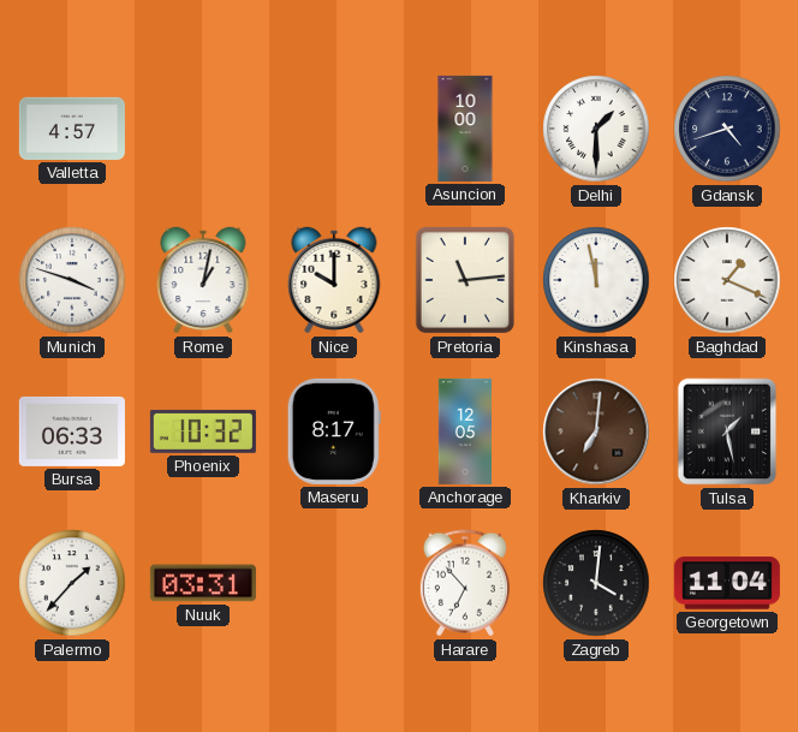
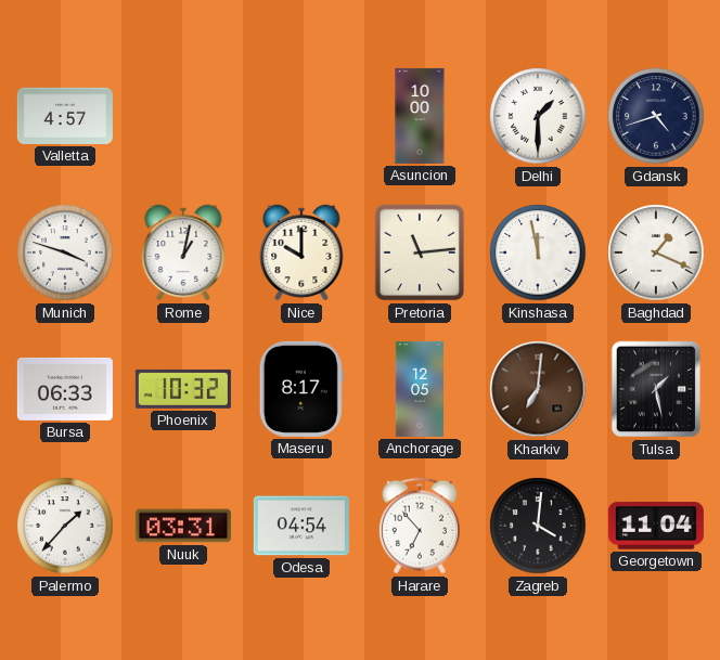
Odesa: none -> 04:54
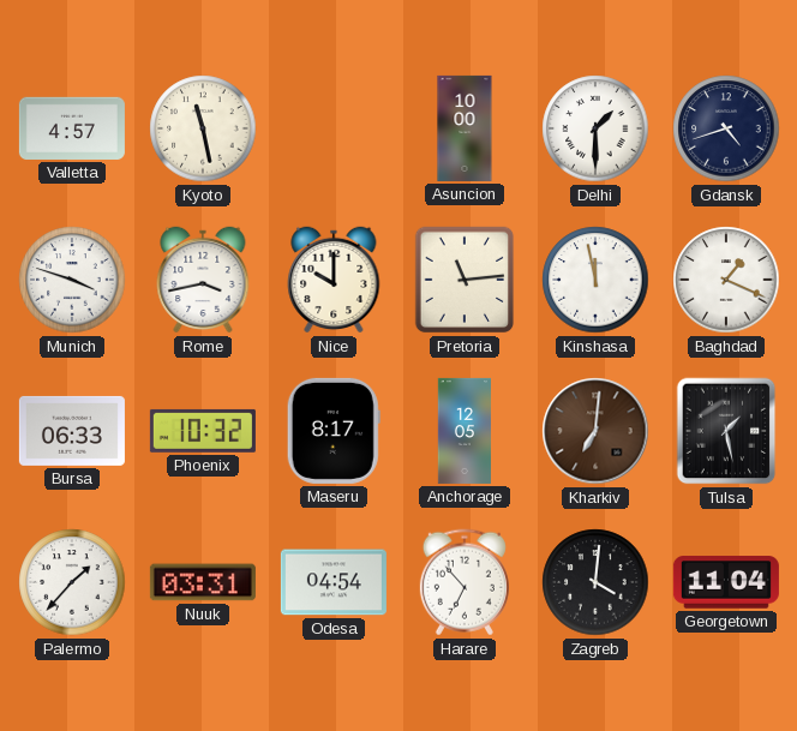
Kyoto: none -> 11:28
Rome: 1:02 -> 3:43
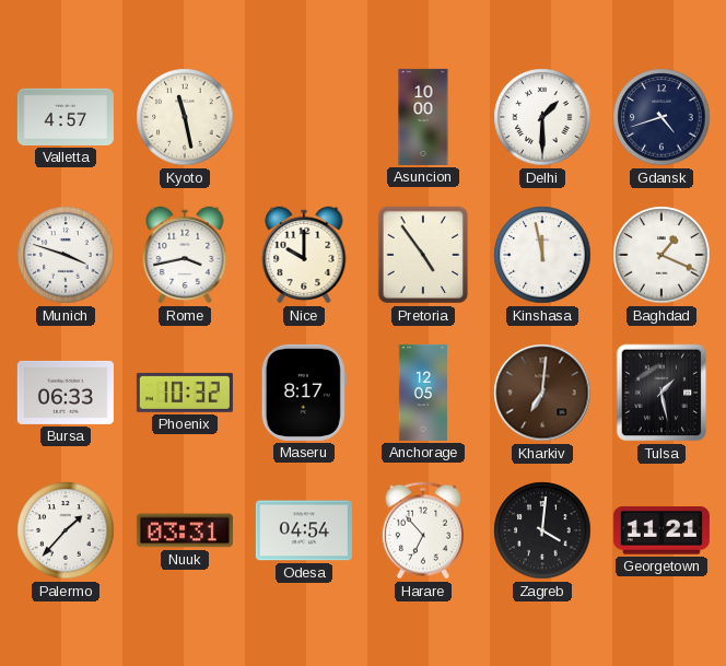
Pretoria: 11:14 -> 4:54
Georgetown: 11:04 -> 11:21
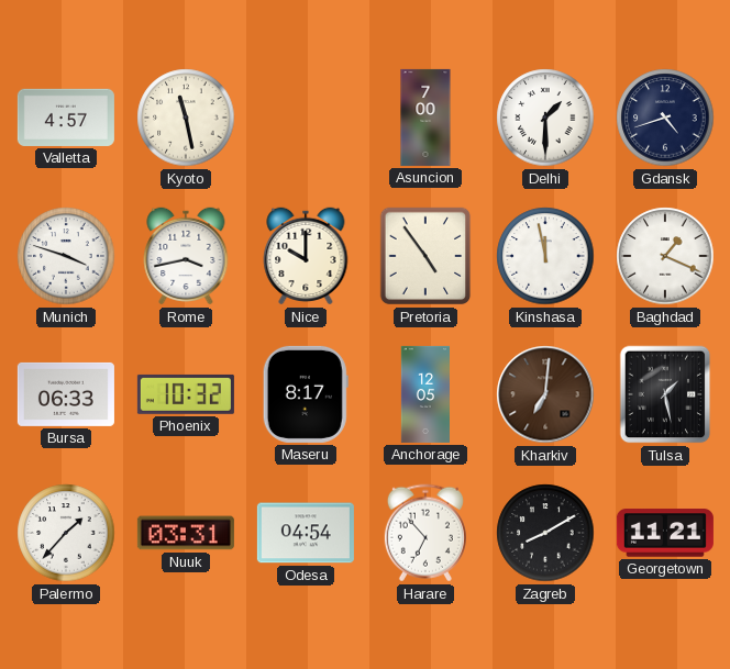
Asuncion: 10:00 -> 7:00
Zagreb: 4:01 -> 8:10
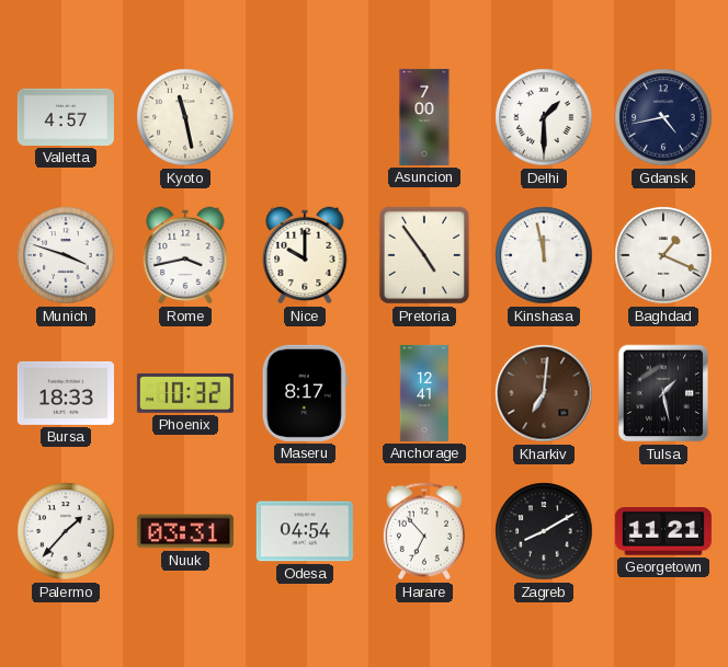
Gdansk: 4:42 -> 4:43
Bursa: 06:33 -> 18:33
Anchorage: 12:05 -> 12:41
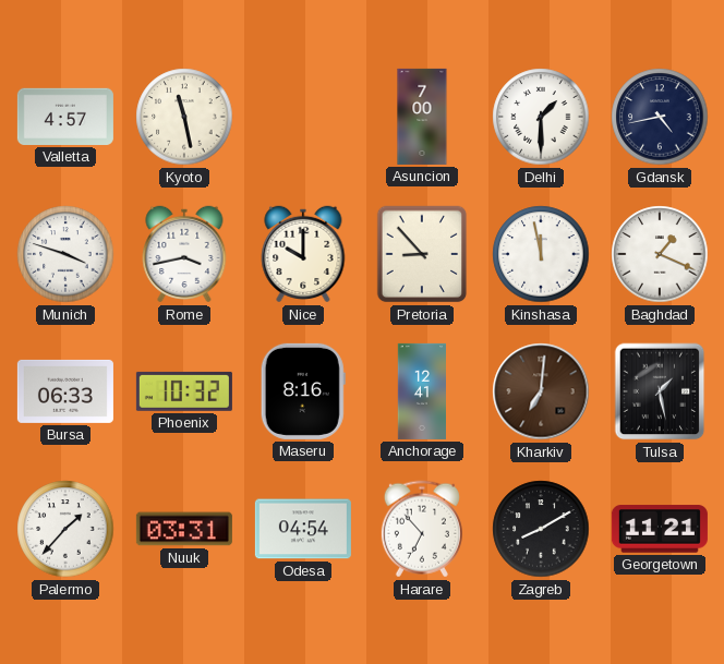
Pretoria: 4:54 -> 8:53
Bursa: 18:33 -> 06:33
Maseru: 8:17 -> 8:16
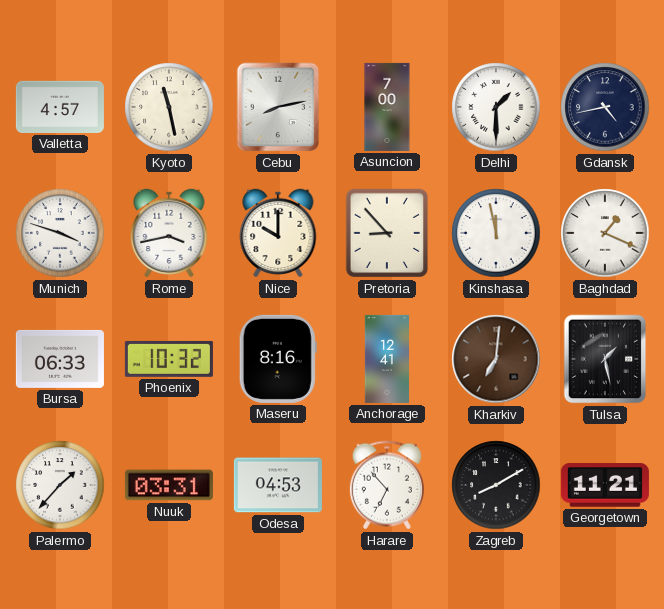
Cebu: none -> 8:13
Odesa: 04:54 -> 04:53
